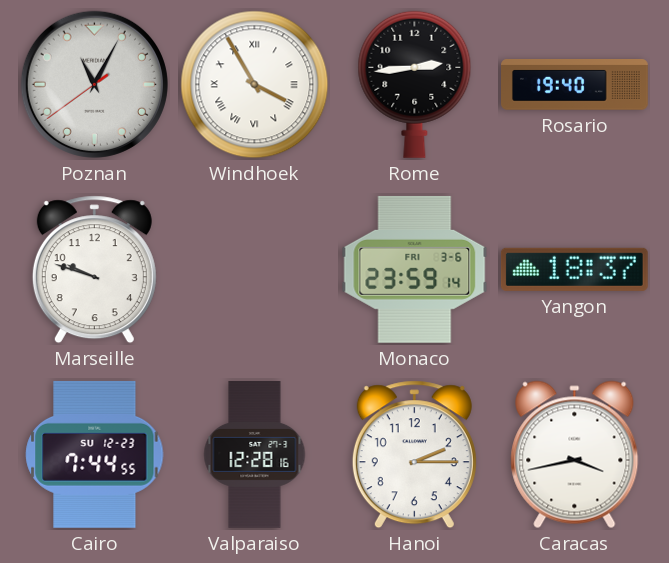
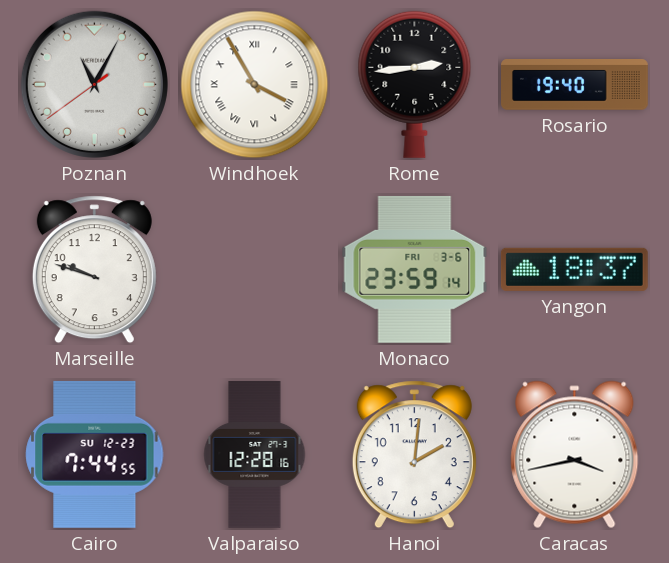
Hanoi: 2:15 -> 2:01
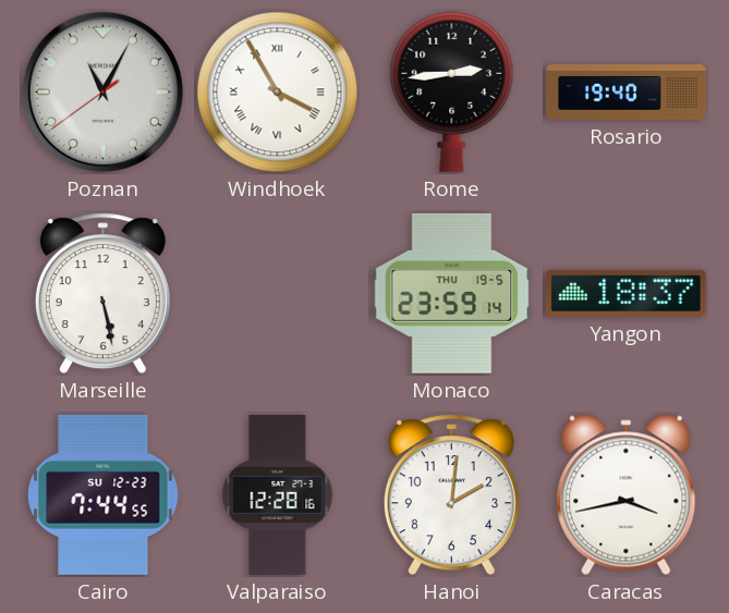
Marseille: 9:48 -> 5:28
Monaco date: FRI 3-6 -> THU 19-5
